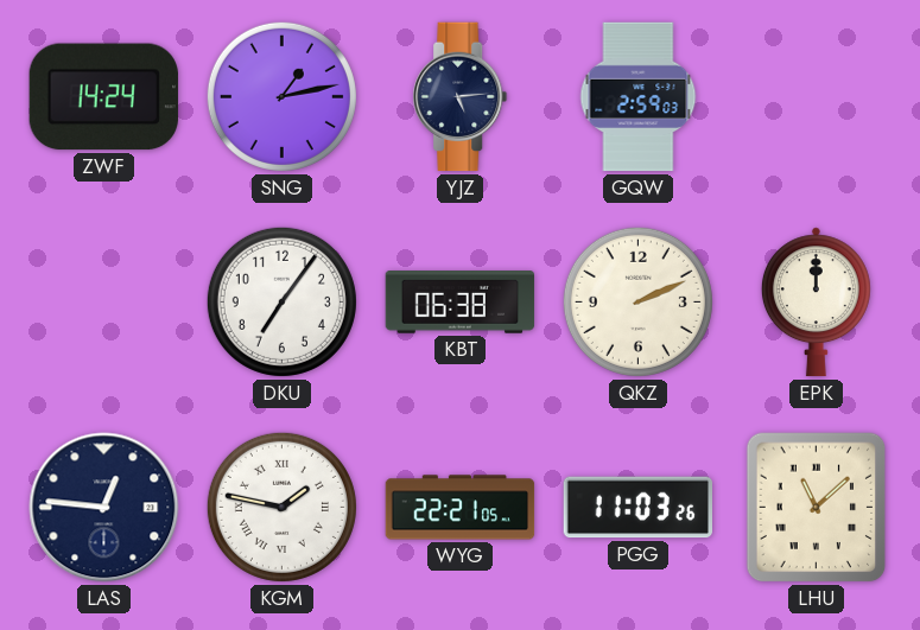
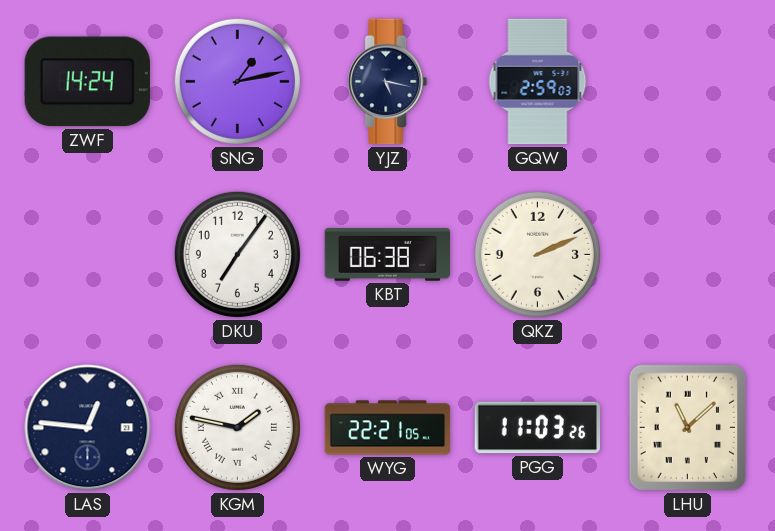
YJZ: 5:14 -> 5:17
EPK: 12:00 -> none
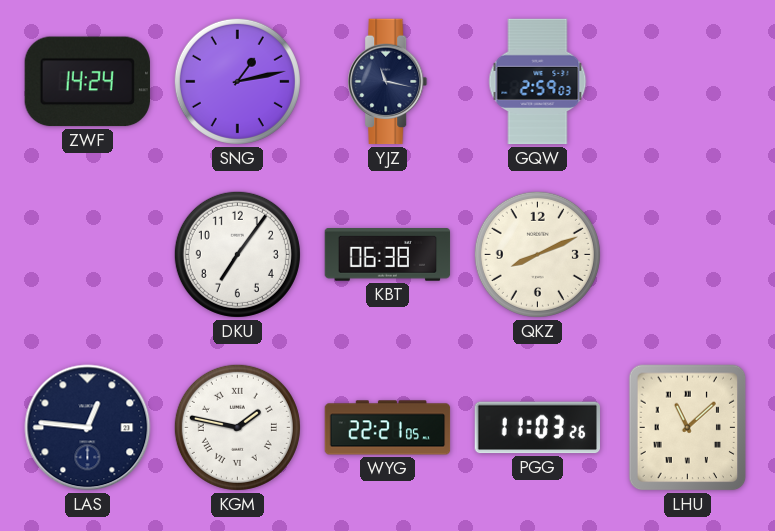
YJZ: 5:17 -> 11:17
QKZ: 2:11 -> 8:11
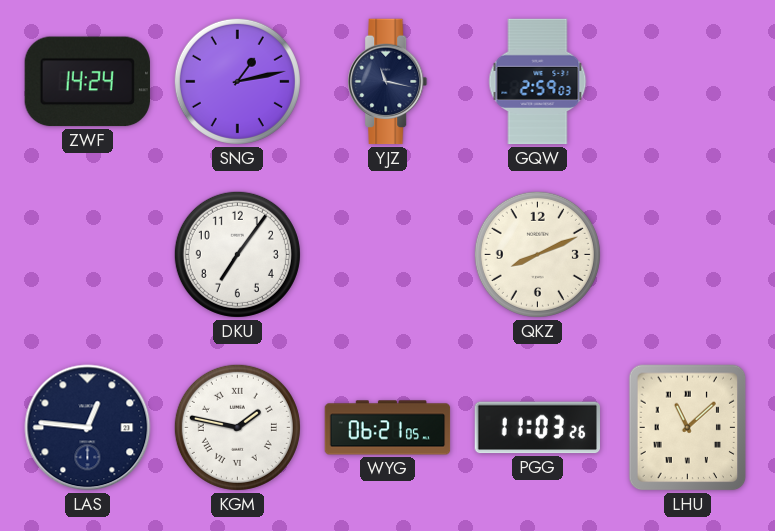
KBT: 06:38 -> none
WYG: 22:21 -> 06:21
